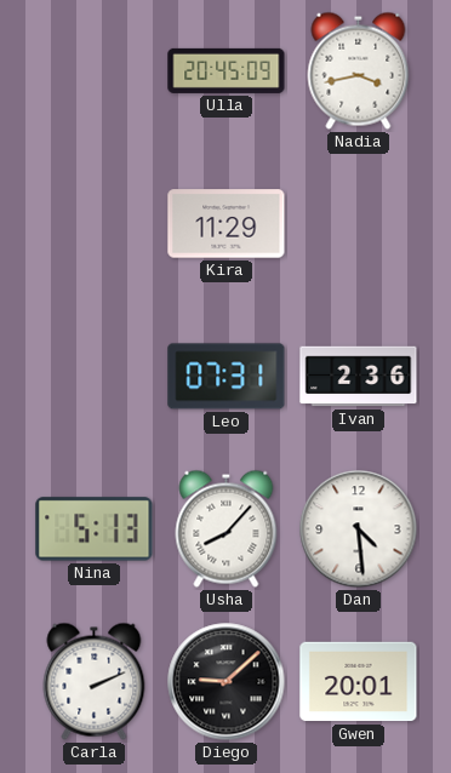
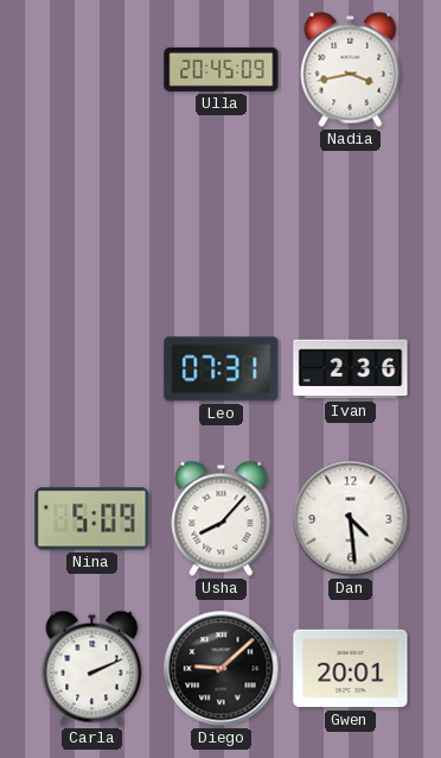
Kira: 11:29 -> none
Nina: 5:13 -> 5:09
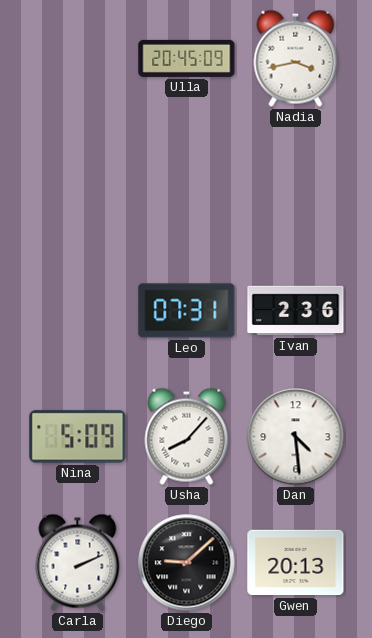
Gwen: 20:01 -> 20:13
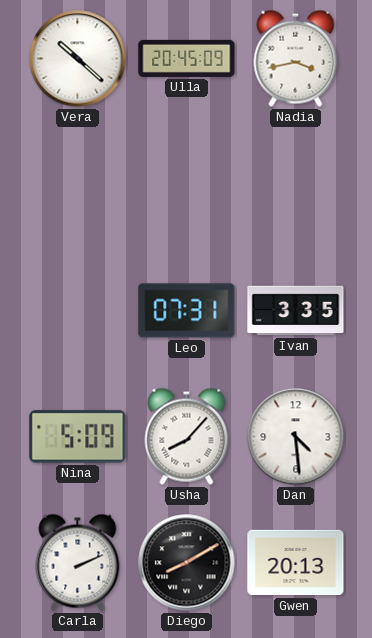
Vera: none -> 10:22
Ivan: 2:36 -> 3:35
Diego: 9:08 -> 8:10
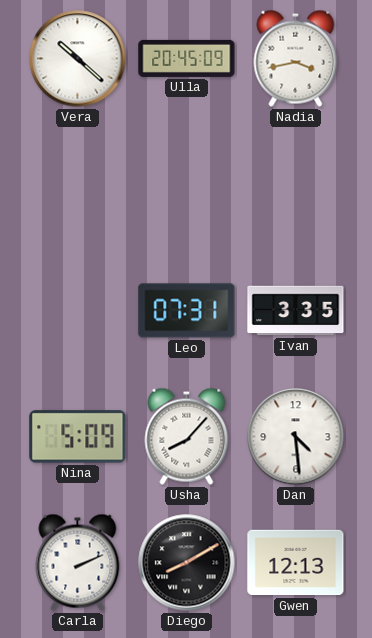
Gwen: 20:13 -> 12:13
